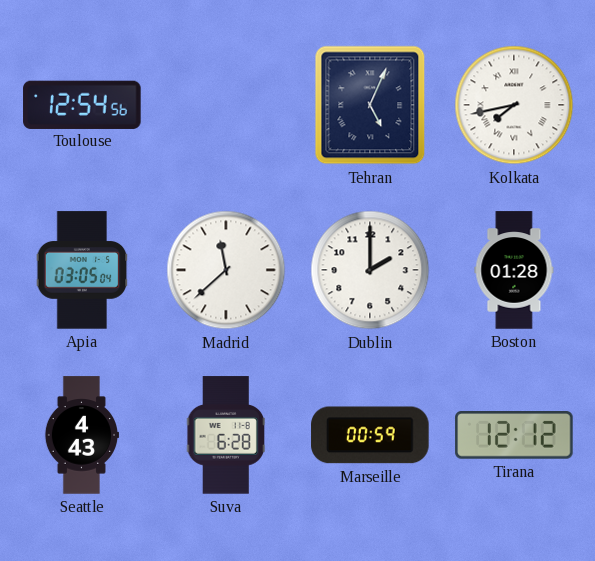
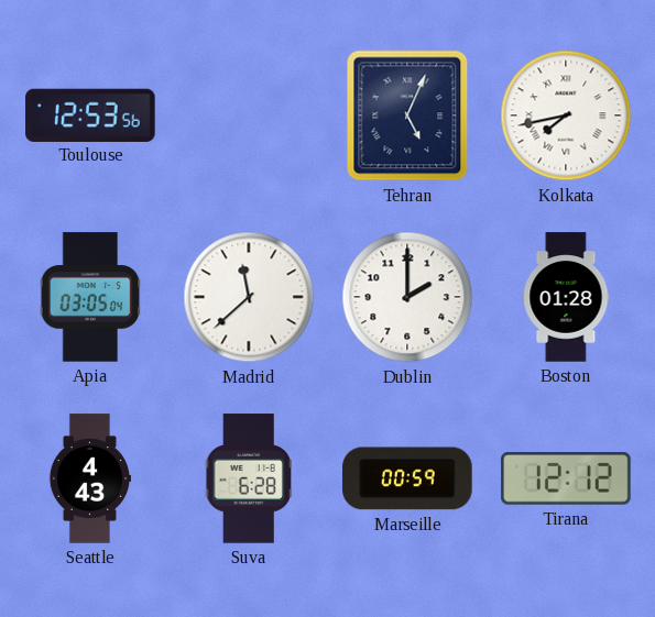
Toulouse: 12:54 -> 12:53
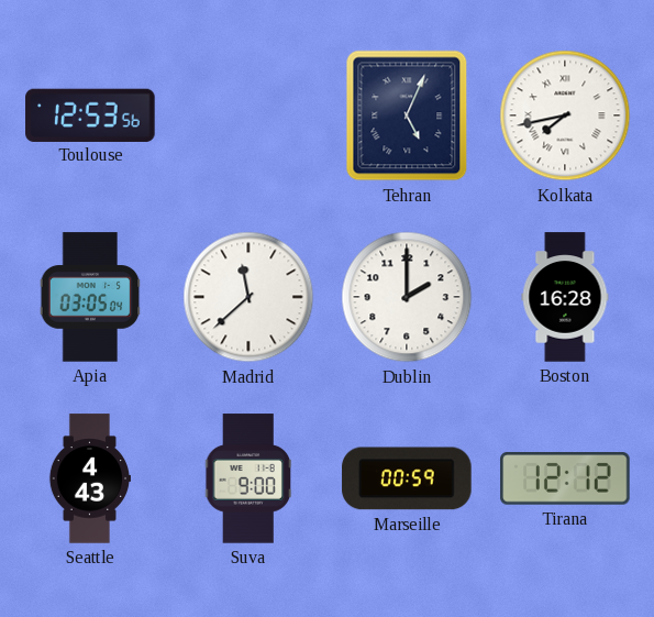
Boston: 01:28 -> 16:28
Suva: 6:28 -> 9:00
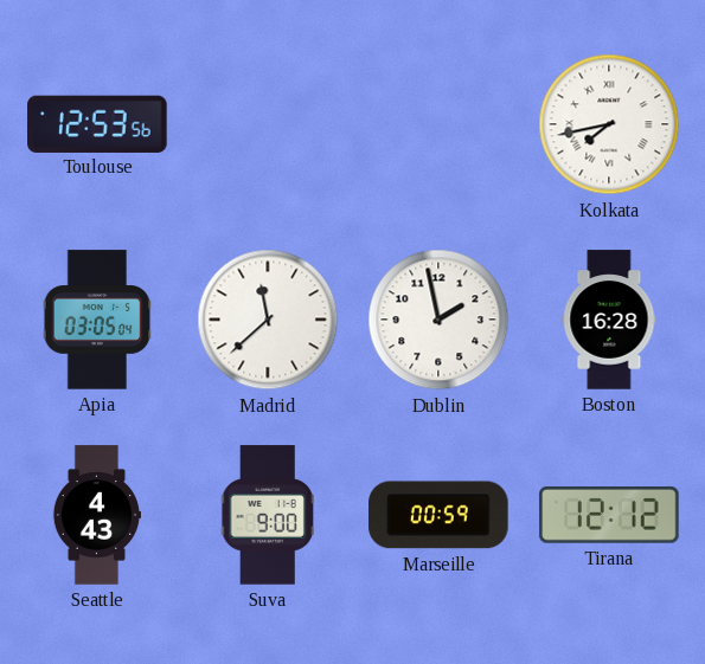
Tehran: 5:04 -> none
Dublin: 2:00 -> 1:58
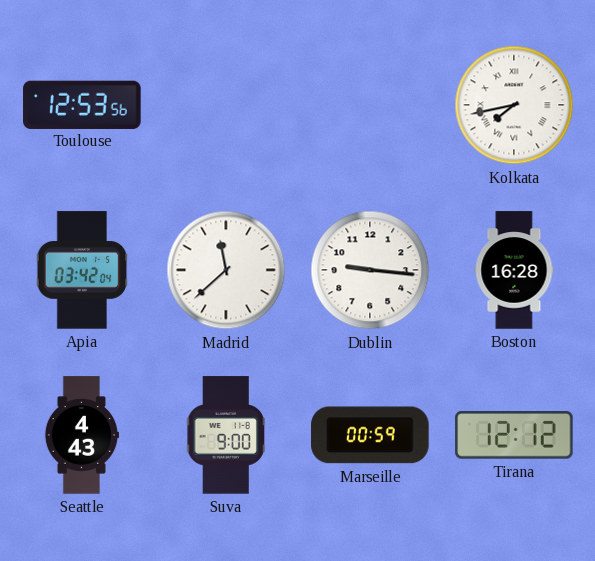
Apia: 03:05 -> 03:42
Dublin: 1:58 -> 9:16
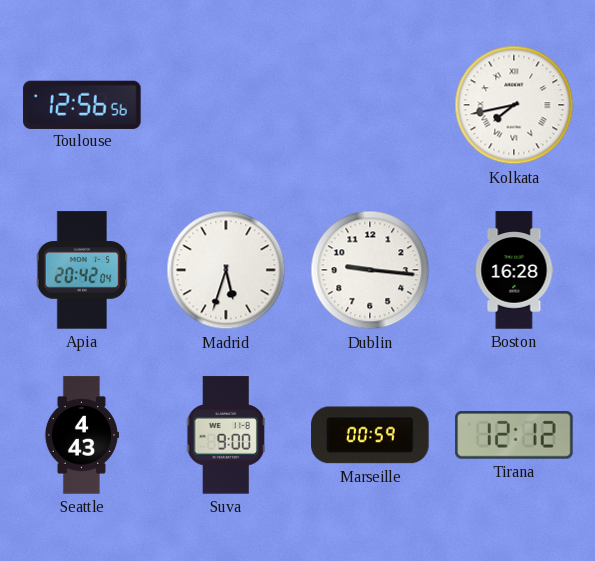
Toulouse: 12:53 -> 12:56
Apia: 03:42 -> 20:42
Madrid: 11:38 -> 5:33
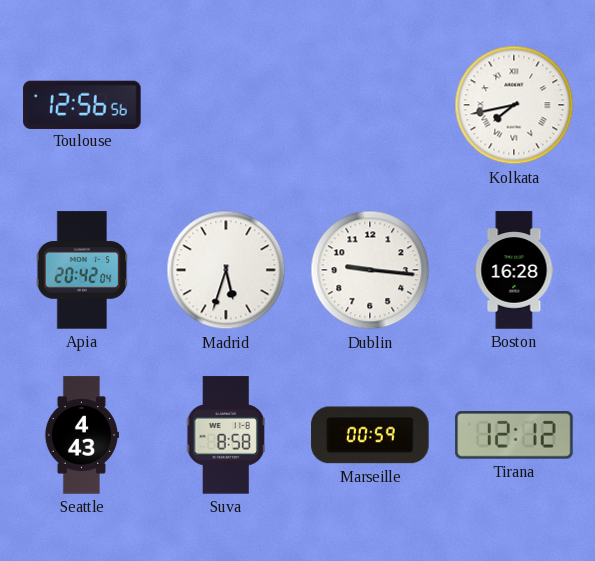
Suva: 9:00 -> 8:58
